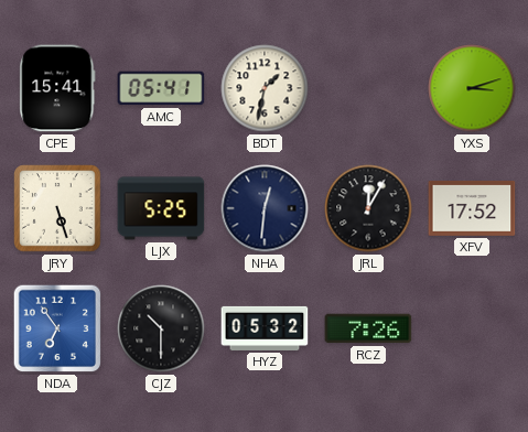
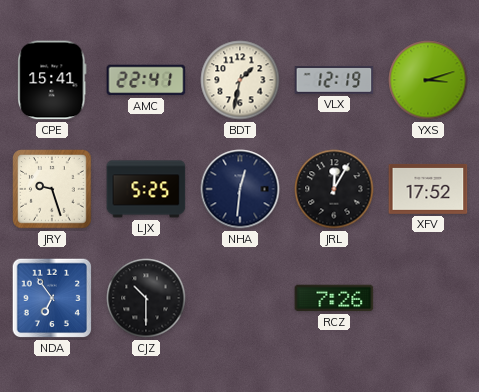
AMC: 05:41 -> 22:41
VLX: none -> 12:19
JRY: 5:27 -> 9:27
HYZ: 05:32 -> none
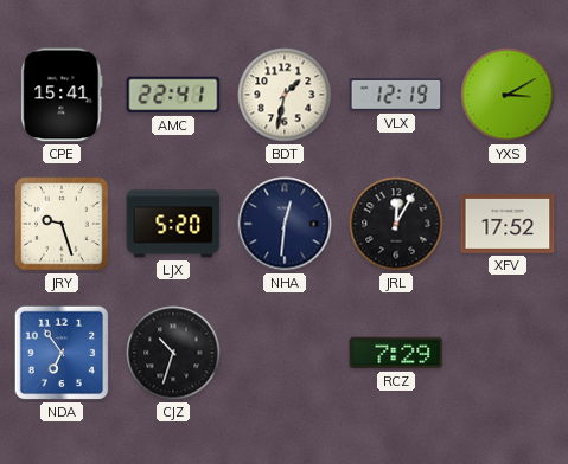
YXS: 3:12 -> 3:10
LJX: 5:25 -> 5:20
CJZ: 10:30 -> 10:33
RCZ: 7:26 -> 7:29
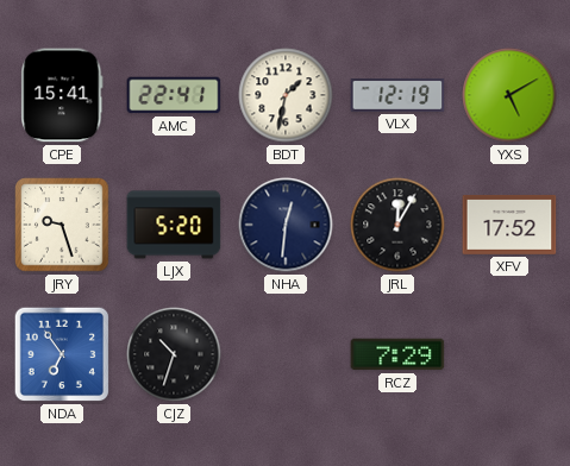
YXS: 3:10 -> 5:10
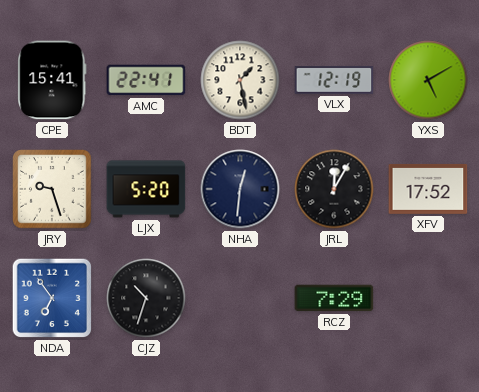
BDT: 1:32 -> 1:28
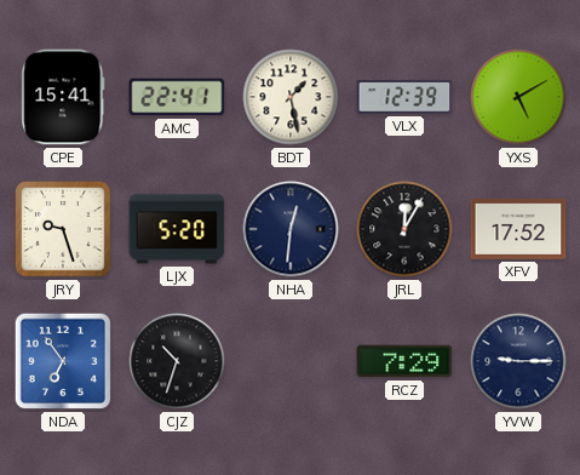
VLX: 12:19 -> 12:39
YVW: none -> 9:15
